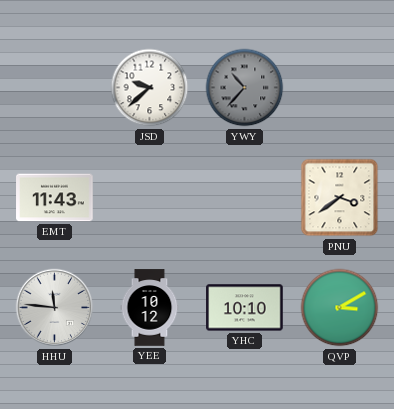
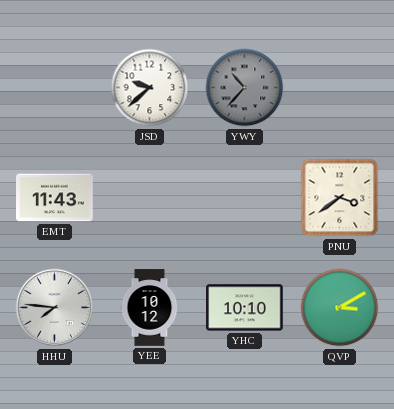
HHU: 11:46 -> 7:46
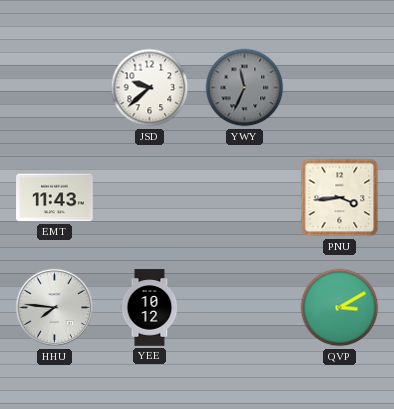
YWY: 10:37 -> 11:34
PNU: 3:39 -> 3:44
YHC: 10:10 -> none
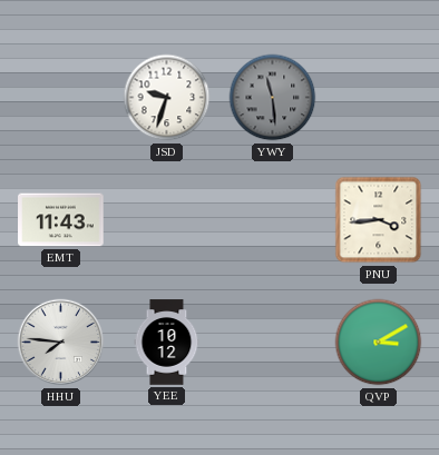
JSD: 9:38 -> 9:33
YWY: 11:34 -> 11:29
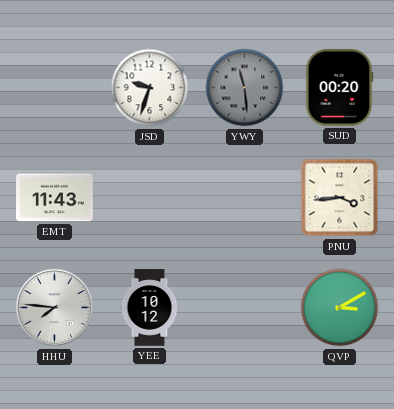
SUD: none -> 00:20
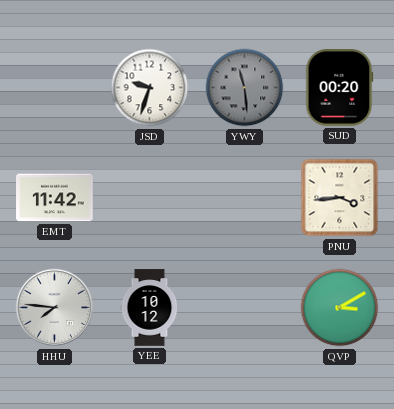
EMT: 11:43 -> 11:42
